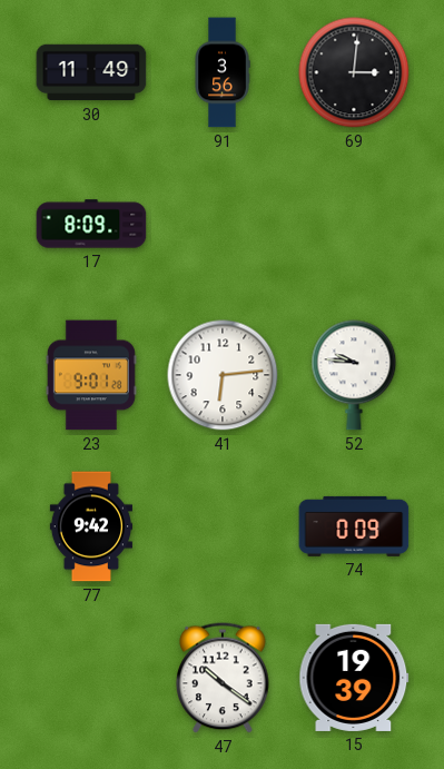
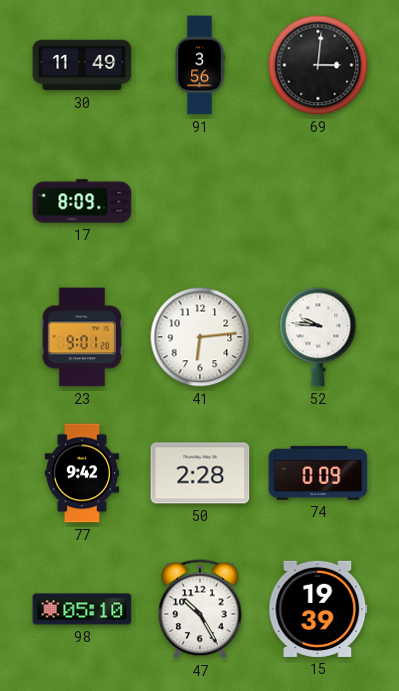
50: none -> 2:28
98: none -> 05:10
47: 10:21 -> 10:25
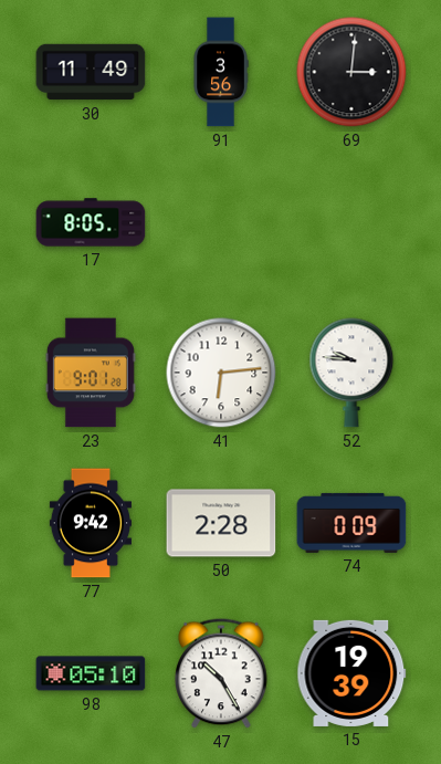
17: 8:09 -> 8:05
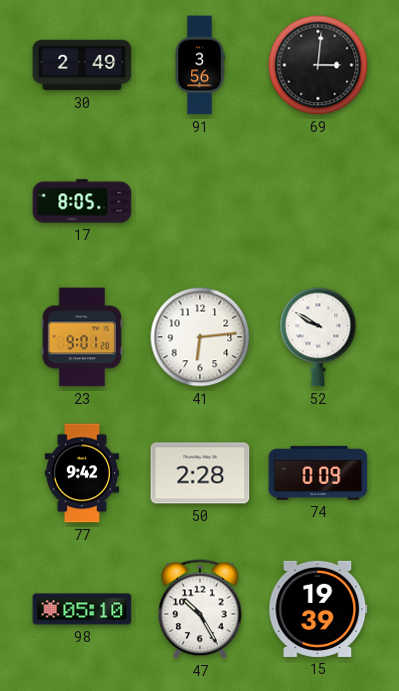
30: 11:49 -> 2:49
52: 9:46 -> 9:50
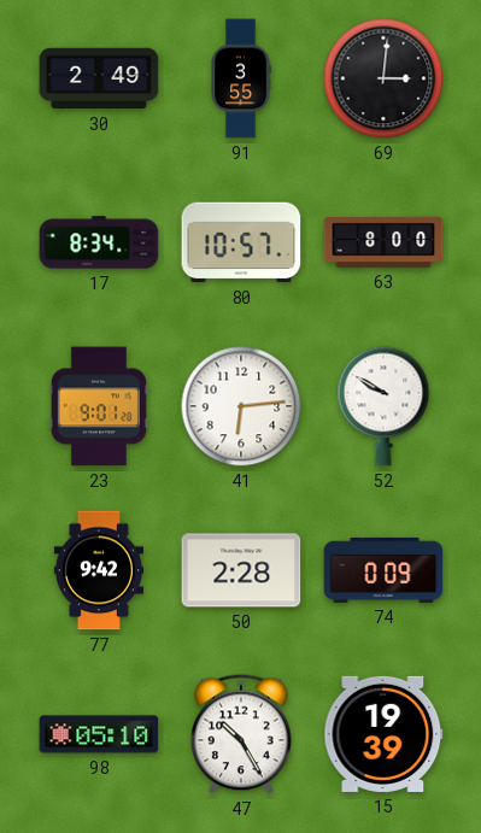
91: 3:56 -> 3:55
17: 8:05 -> 8:34
80: none -> 10:57
63: none -> 8:00
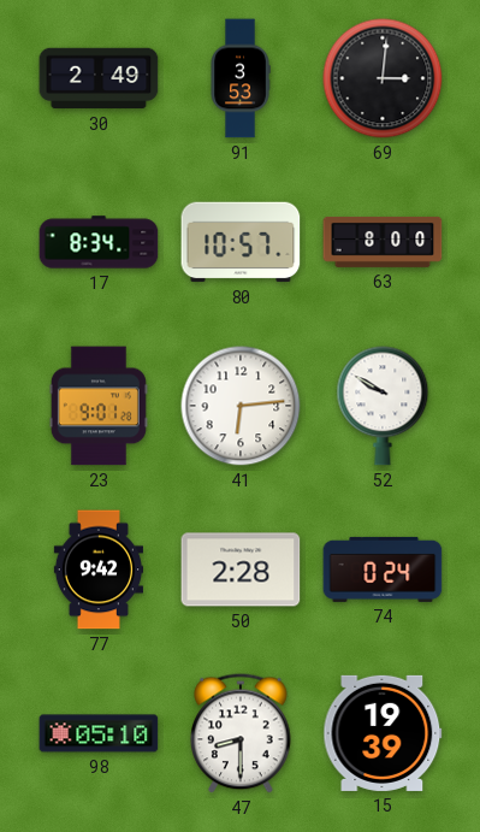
91: 3:55 -> 3:53
74: 0:09 -> 0:24
47: 10:25 -> 8:30
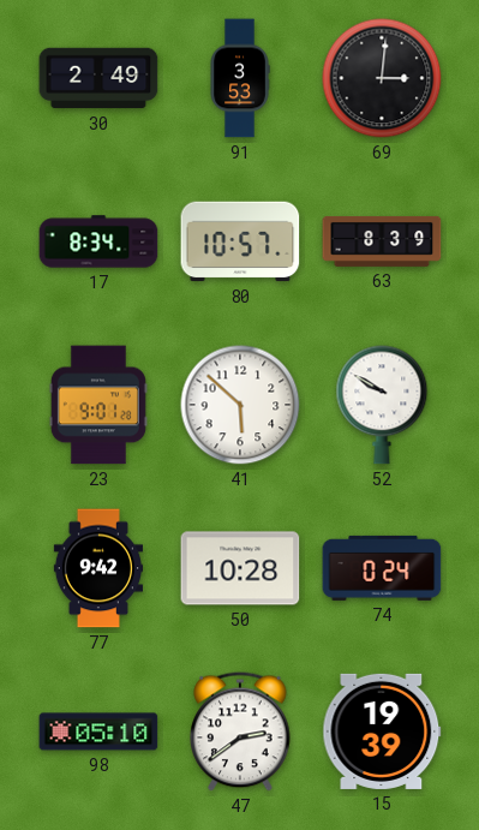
63: 8:00 -> 8:39
41: 6:14 -> 5:52
50: 2:28 -> 10:28
47: 8:30 -> 2:39
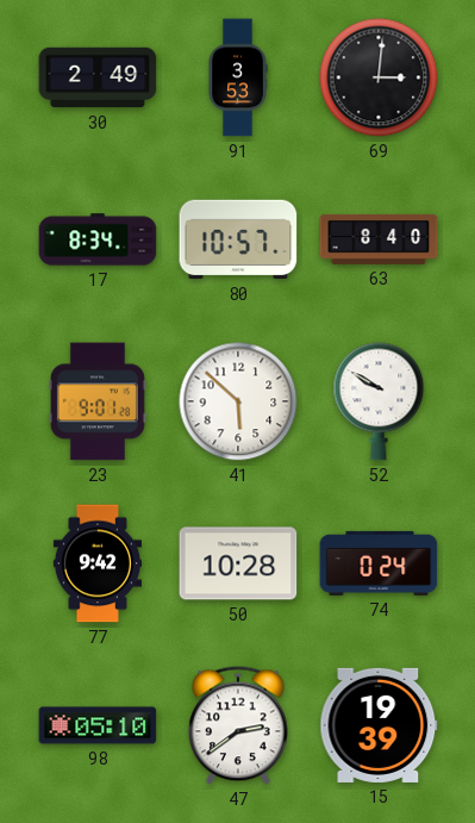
63: 8:39 -> 8:40
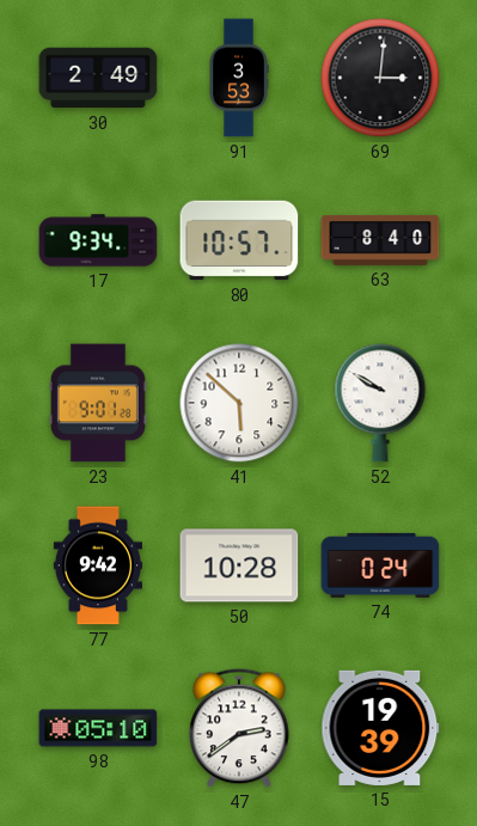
17: 8:34 -> 9:34
